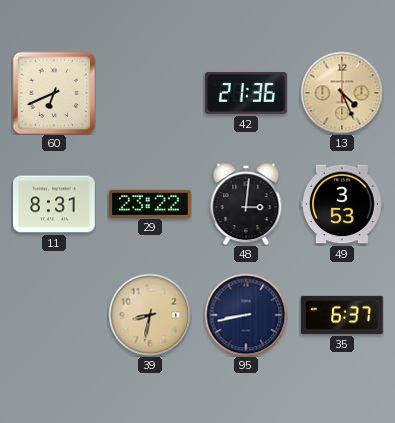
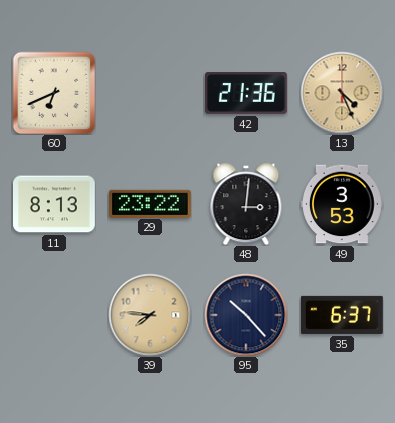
11: 8:31 -> 8:13
39: 8:32 -> 7:46
95: 8:43 -> 10:23
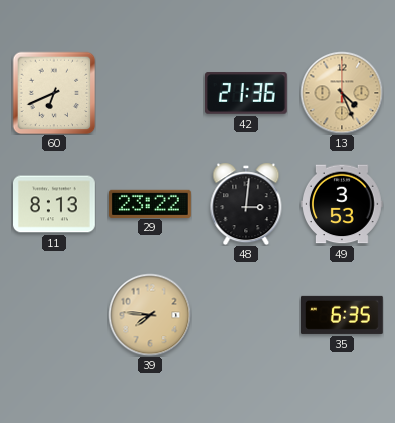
95: 10:23 -> none
35: 6:37 -> 6:35
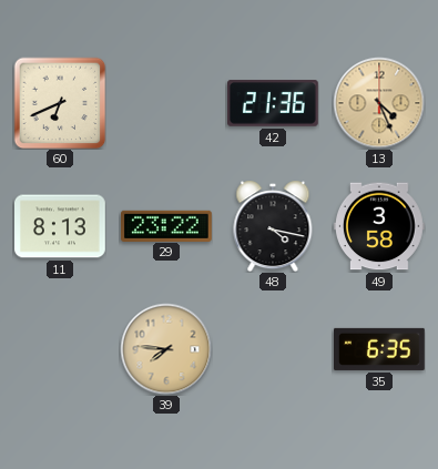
48: 3:01 -> 4:17
49: 3:53 -> 3:58
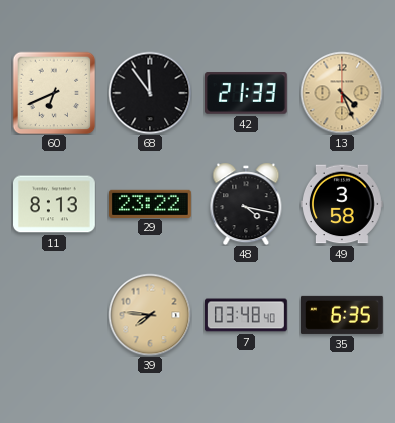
68: none -> 11:54
42: 21:36 -> 21:33
7: none -> 03:48
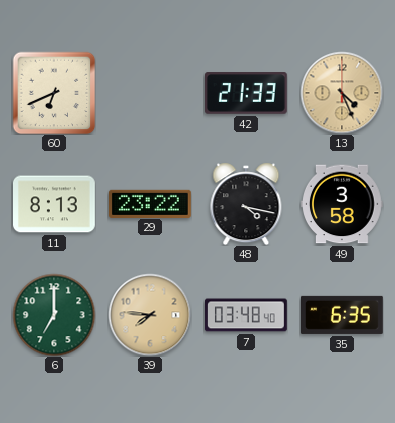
68: 11:54 -> none
6: none -> 7:00
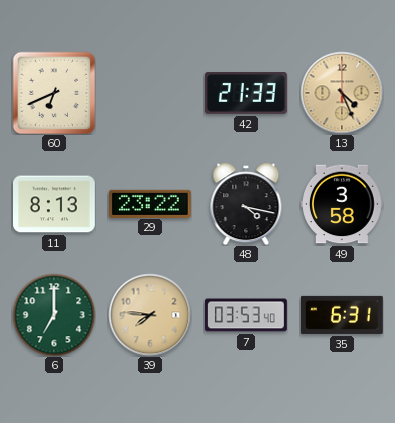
7: 03:48 -> 03:53
35: 6:35 -> 6:31
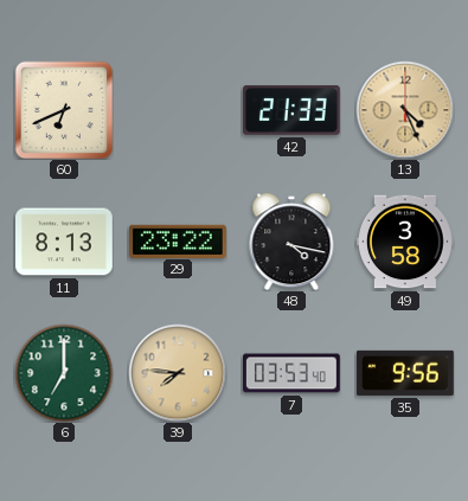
35: 6:31 -> 9:56
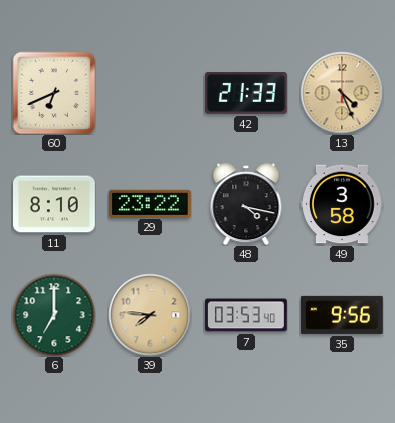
11: 8:13 -> 8:10
